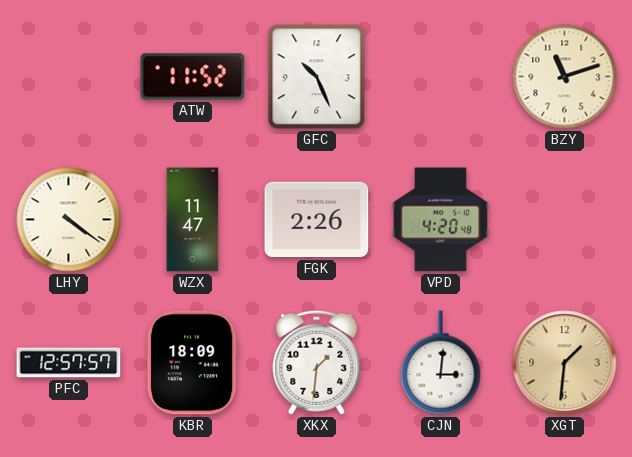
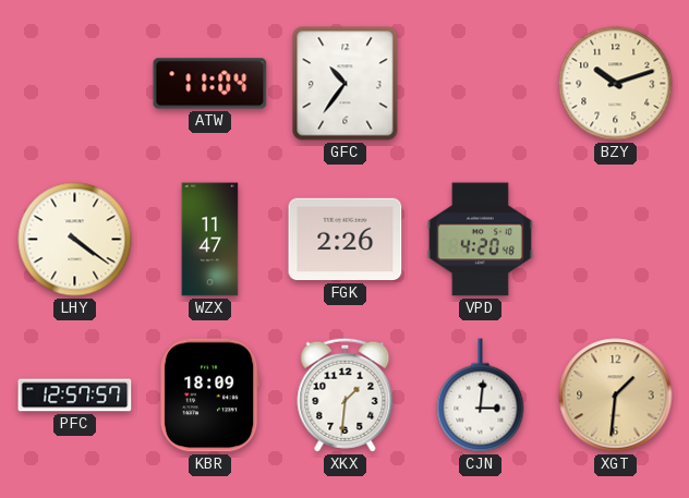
ATW: 11:52 -> 11:04
GFC: 10:26 -> 10:36
BZY: 11:12 -> 10:12
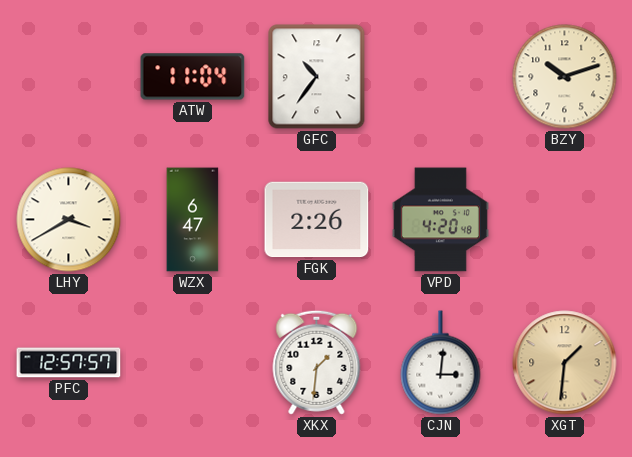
LHY: 4:21 -> 3:40
WZX: 11:47 -> 6:47
KBR: 18:09 -> none
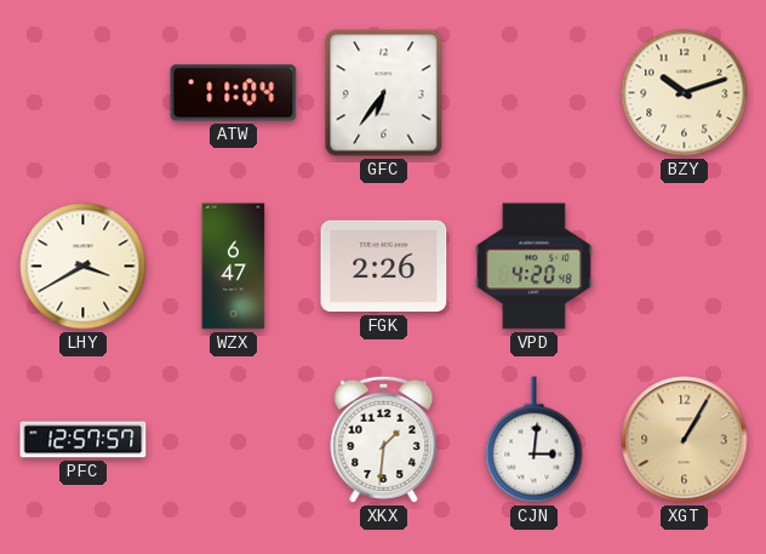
GFC: 10:36 -> 6:36
XGT: 1:31 -> 1:05
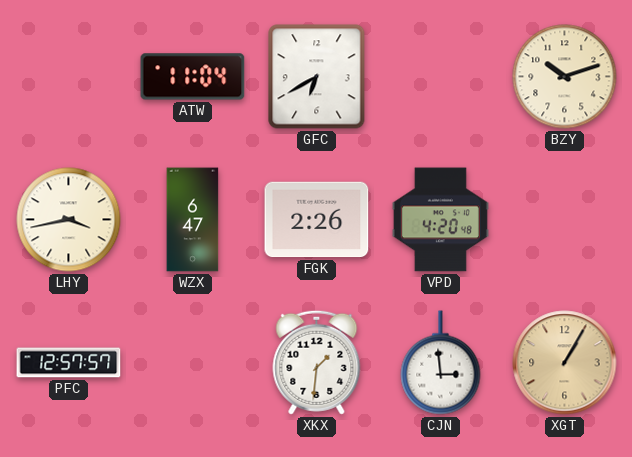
GFC: 6:36 -> 6:40
LHY: 3:40 -> 3:43
CJN: 3:01 -> 2:59
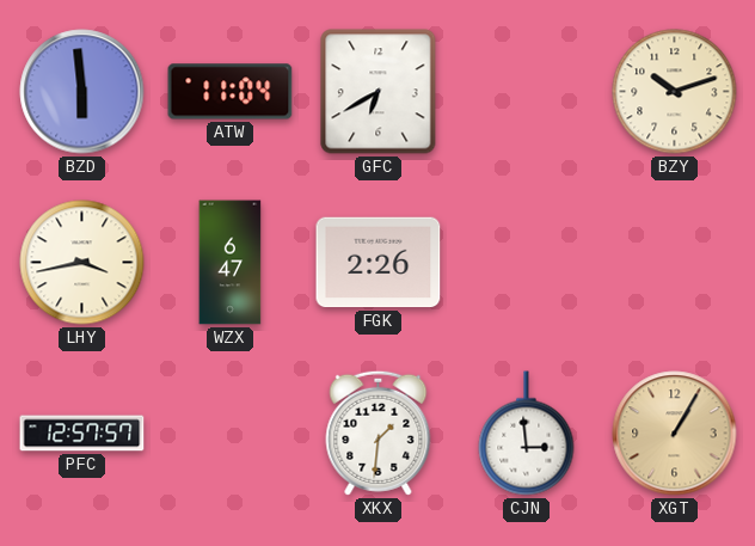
BZD: none -> 5:59
VPD: 4:20 -> none
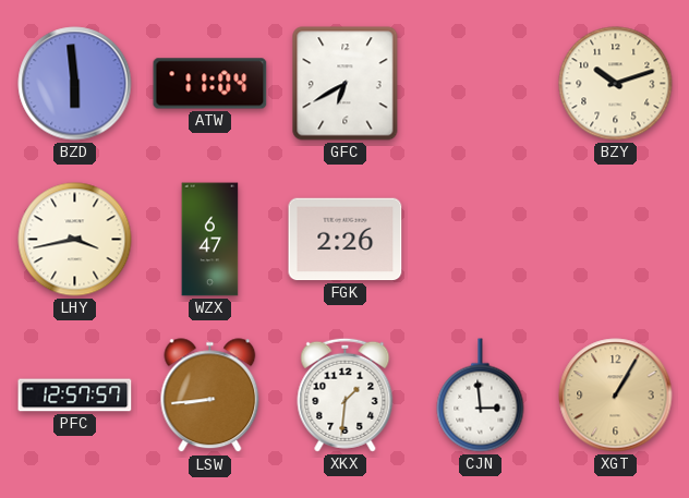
LSW: none -> 8:44
